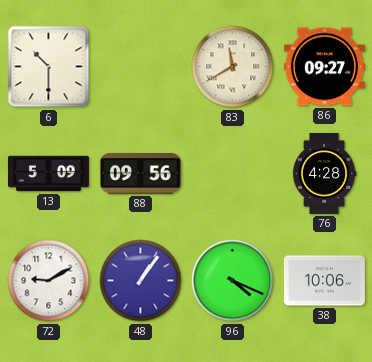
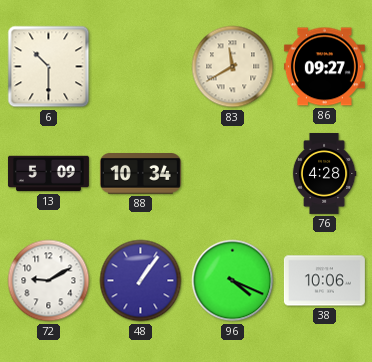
88: 09:56 -> 10:34
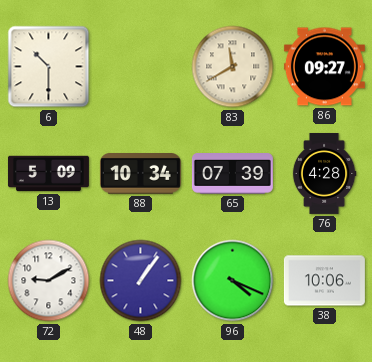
65: none -> 07:39
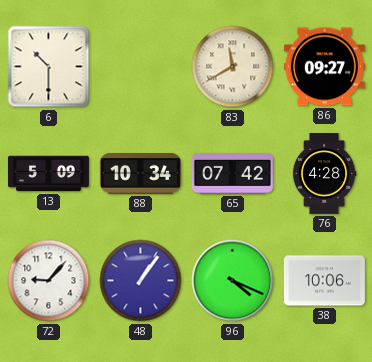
65: 07:39 -> 07:42
72: 9:10 -> 9:07
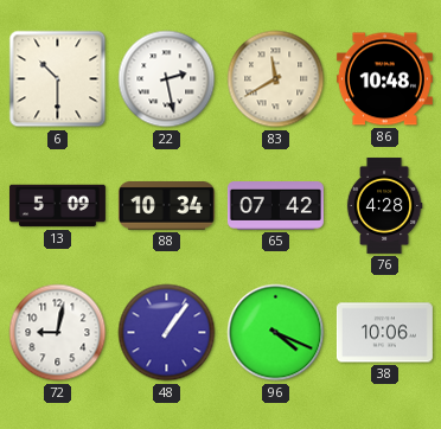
22: none -> 2:28
86: 09:27 -> 10:48
72: 9:07 -> 9:02
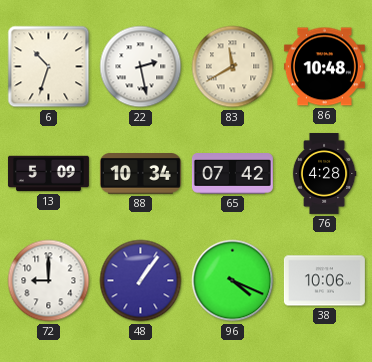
6: 10:30 -> 10:33
72: 9:02 -> 9:00
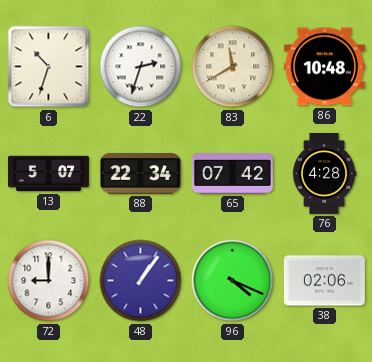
22: 2:28 -> 2:33
13: 5:09 -> 5:07
88: 10:34 -> 22:34
38: 10:06 -> 02:06
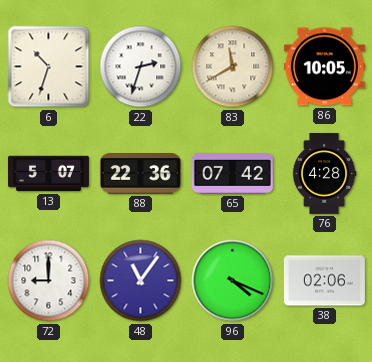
86: 10:48 -> 10:05
88: 22:34 -> 22:36
48: 1:06 -> 11:06
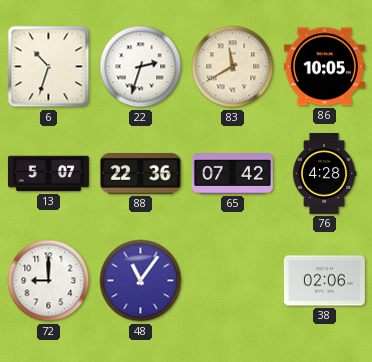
96: 4:19 -> none
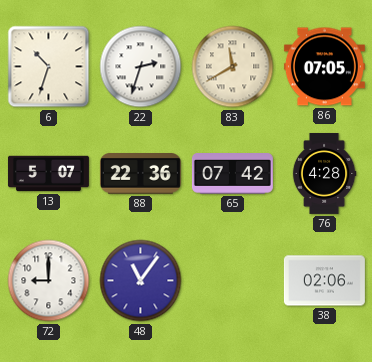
86: 10:05 -> 07:05
